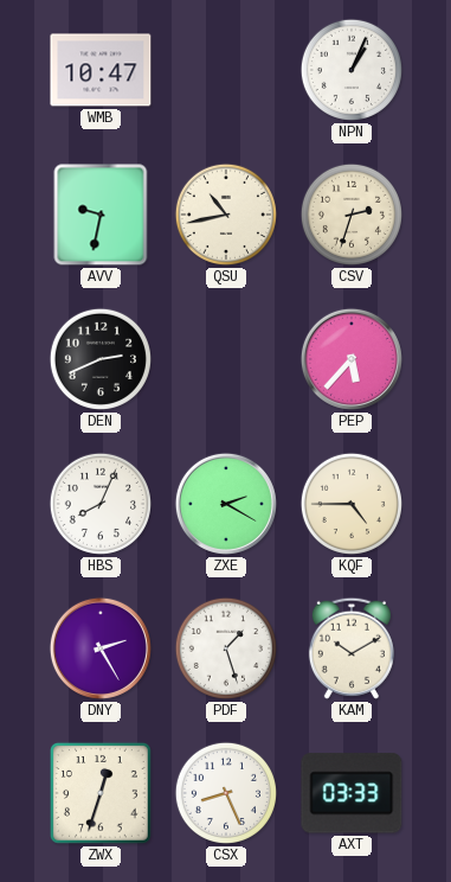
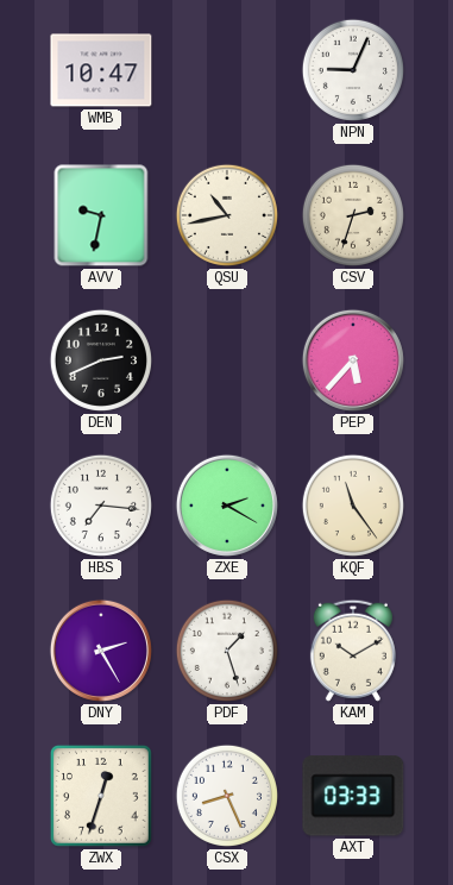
NPN: 1:04 -> 9:04
HBS: 8:04 -> 7:16
KQF: 4:45 -> 11:24
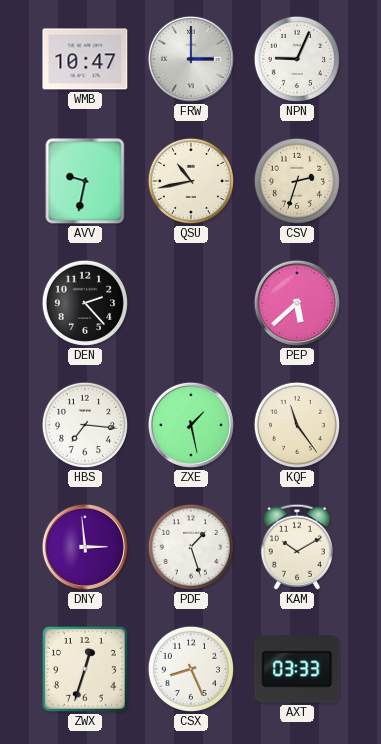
FRW: none -> 3:00
DEN: 2:41 -> 2:23
PEP: 5:37 -> 5:38
ZXE: 2:20 -> 1:28
DNY: 2:25 -> 2:59
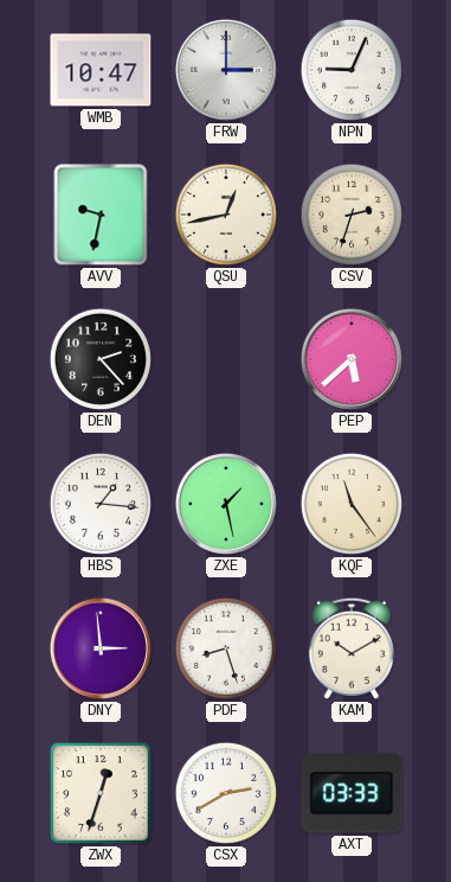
QSU: 10:43 -> 12:43
HBS: 7:16 -> 1:16
PDF: 1:27 -> 8:27
CSX: 8:26 -> 2:40
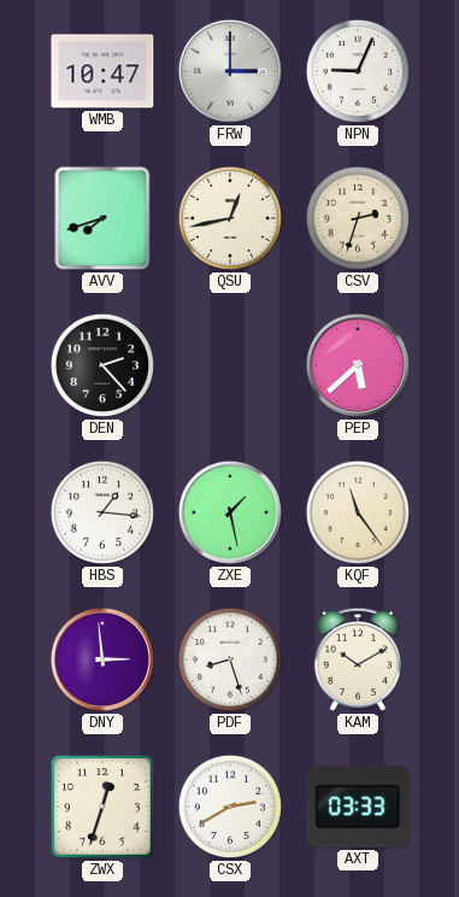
AVV: 9:32 -> 7:42
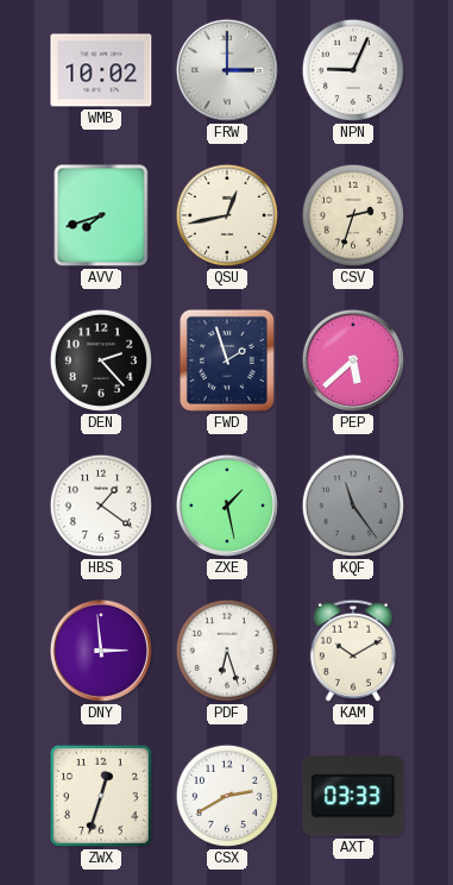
WMB: 10:47 -> 10:02
FWD: none -> 1:57
HBS: 1:16 -> 1:21
KQF dial: cream -> grey
PDF: 8:27 -> 6:27
